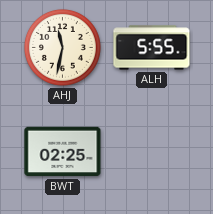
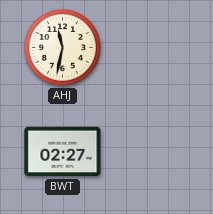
ALH: 5:55 -> none
BWT: 02:25 -> 02:27
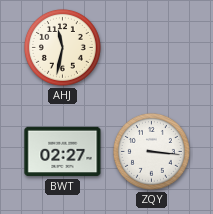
ZQY: none -> 3:16
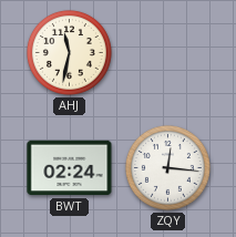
BWT: 02:27 -> 02:24
ZQY: 3:16 -> 12:16
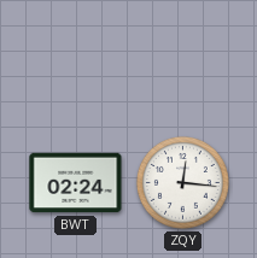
AHJ: 11:32 -> none
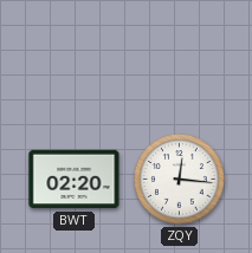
BWT: 02:24 -> 02:20
